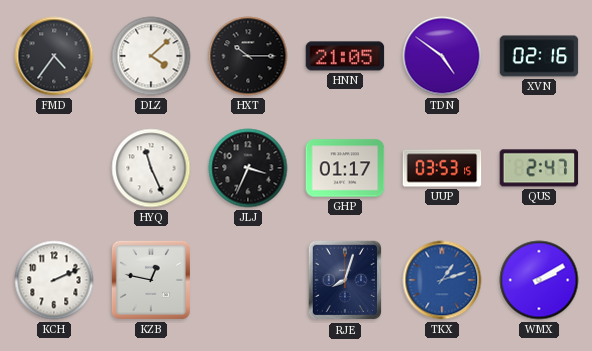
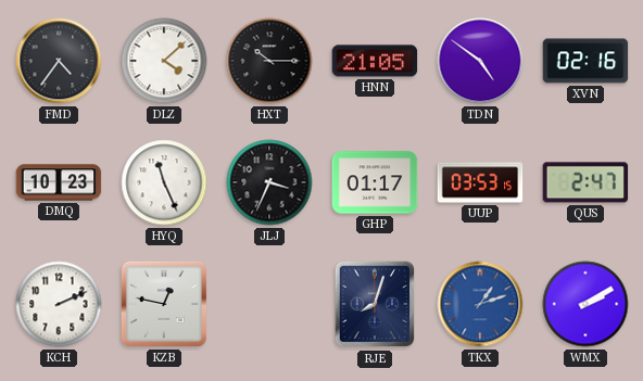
DMQ: none -> 10:23
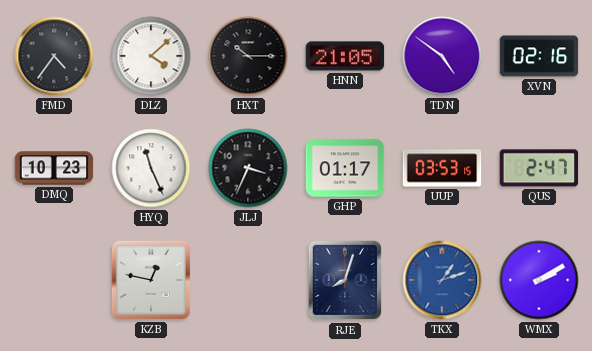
KCH: 2:11 -> none
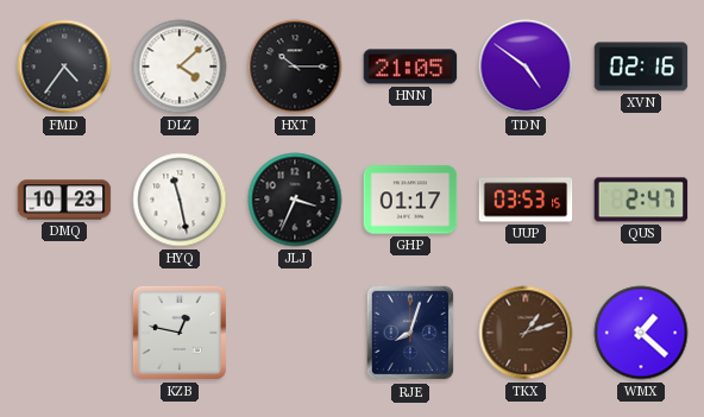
HYQ: 11:26 -> 11:28
TKX dial: blue -> brown
WMX: 2:10 -> 1:22
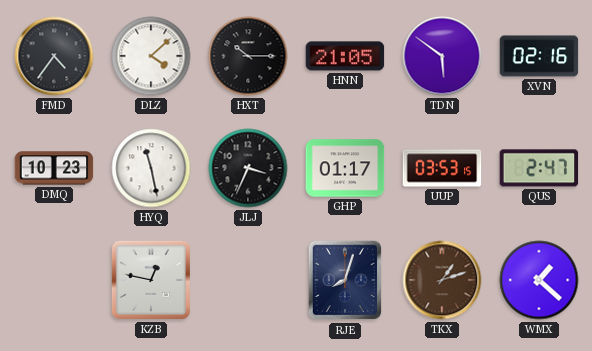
TDN: 4:51 -> 5:51
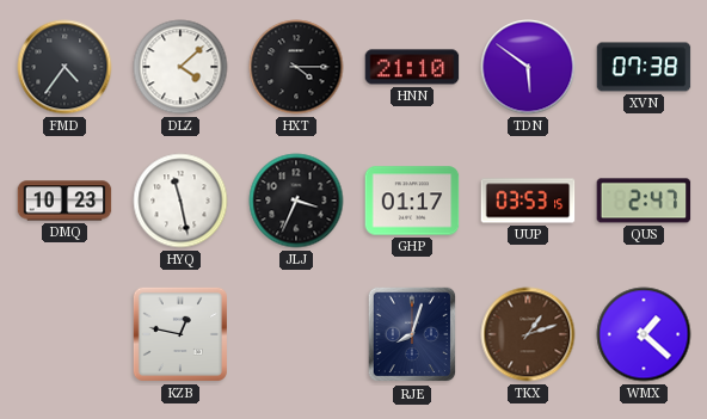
HXT: 10:15 -> 4:15
HNN: 21:05 -> 21:10
XVN: 02:16 -> 07:38
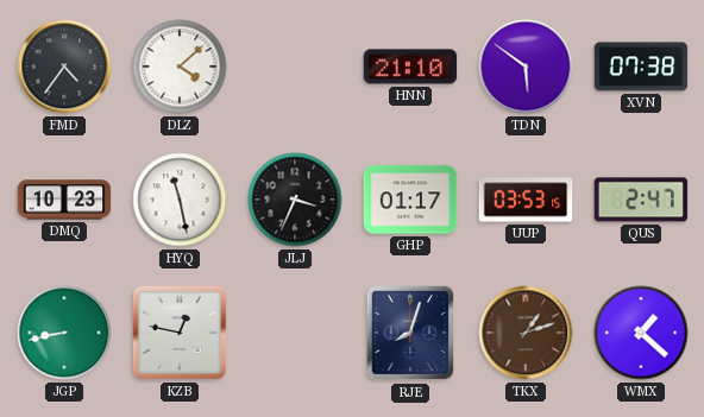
HXT: 4:15 -> none
JGP: none -> 8:43
